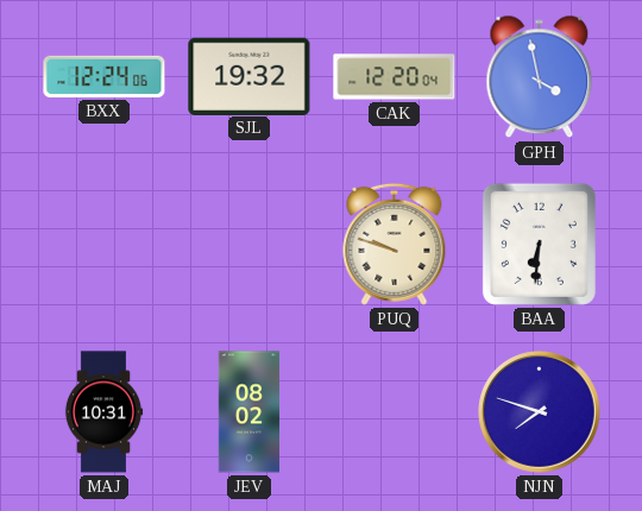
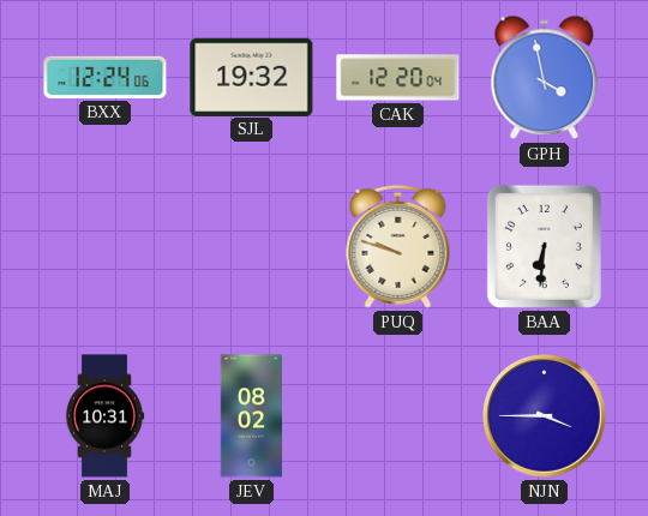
NJN: 7:48 -> 3:45
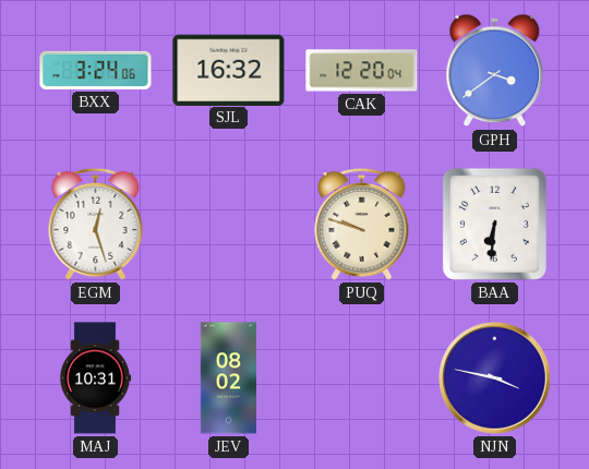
BXX: 12:24 -> 3:24
SJL: 19:32 -> 16:32
GPH: 3:58 -> 3:39
EGM: none -> 12:27
NJN: 3:45 -> 3:47
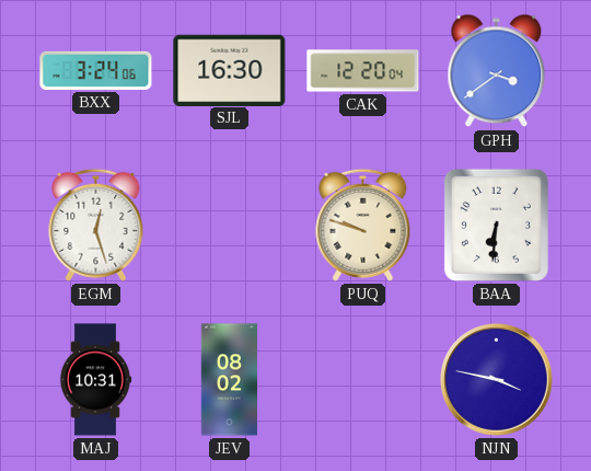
SJL: 16:32 -> 16:30
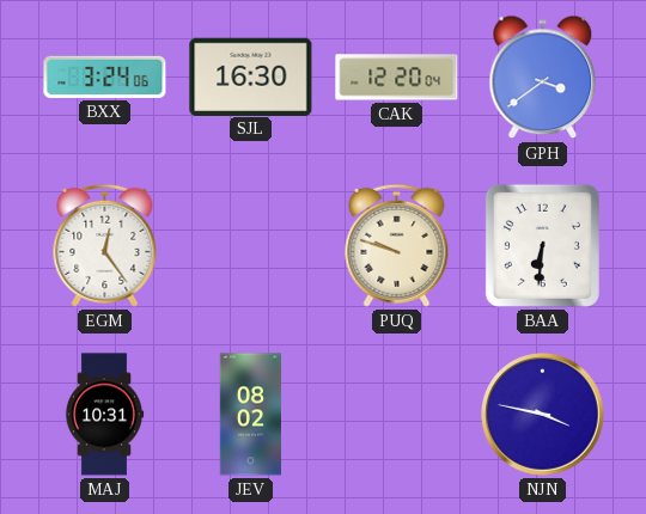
EGM: 12:27 -> 12:24
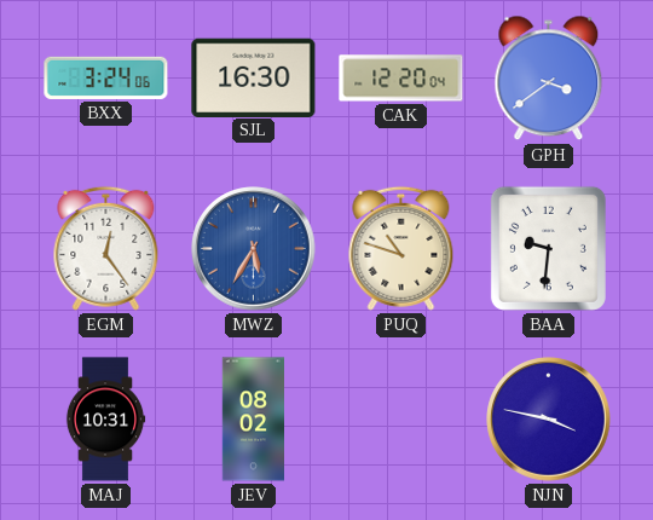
MWZ: none -> 5:35
PUQ: 9:48 -> 10:48
BAA: 6:31 -> 9:31
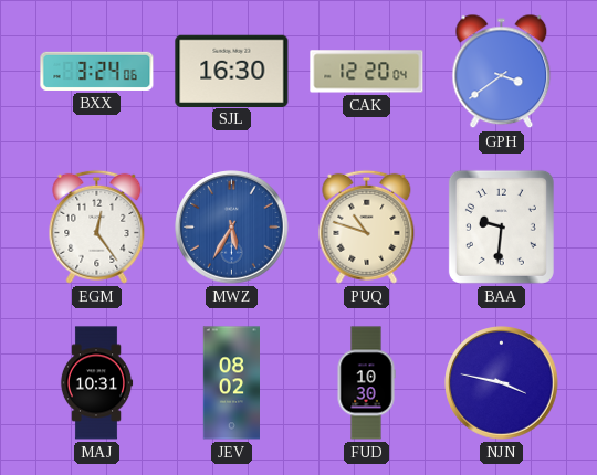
FUD: none -> 10:30
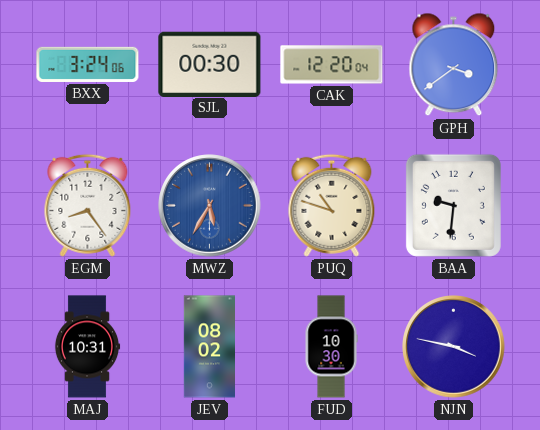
SJL: 16:30 -> 00:30
EGM: 12:24 -> 8:24
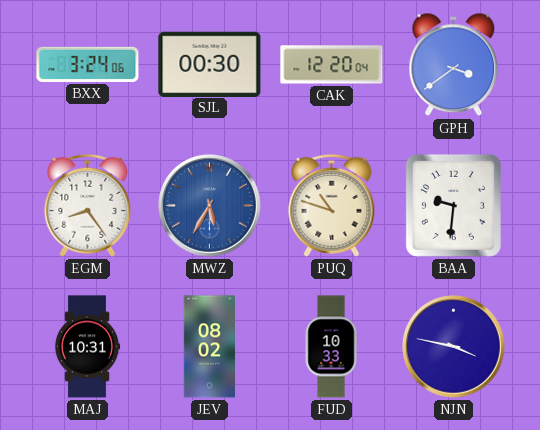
FUD: 10:30 -> 10:33
